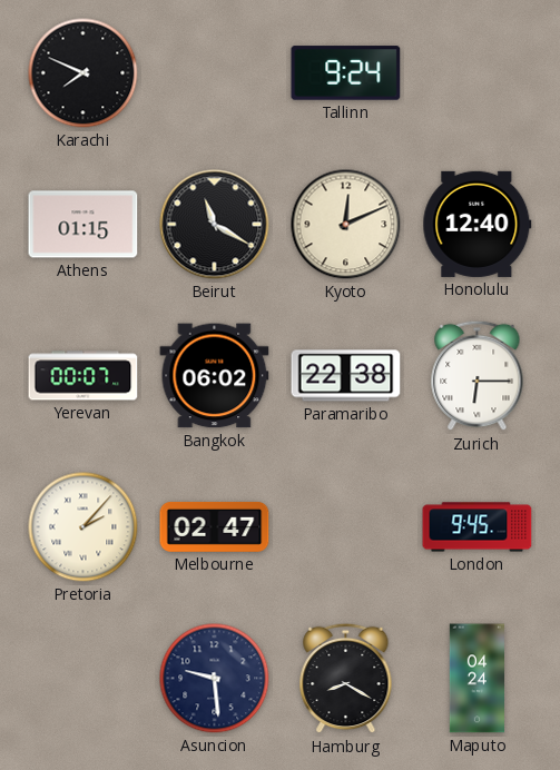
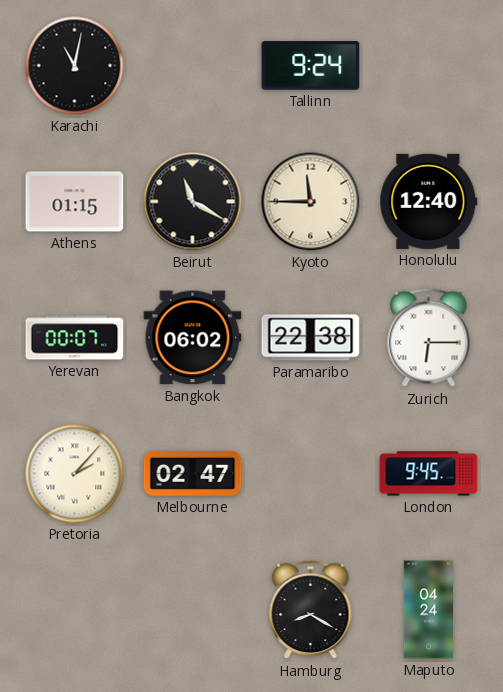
Karachi: 7:49 -> 11:02
Kyoto: 12:11 -> 11:45
Asuncion: 9:29 -> none
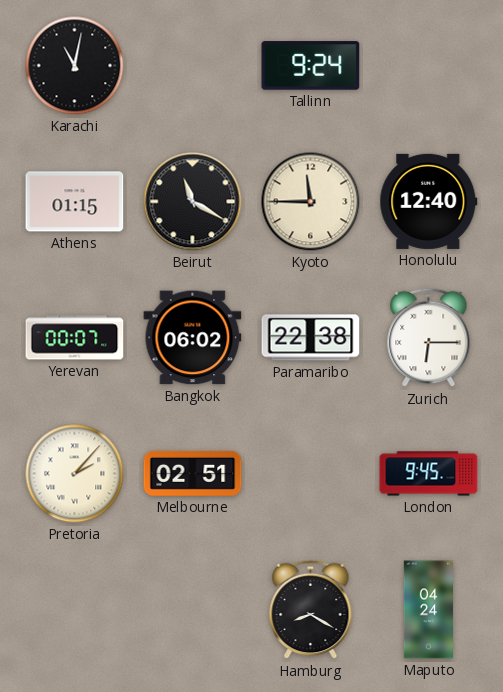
Melbourne: 02:47 -> 02:51
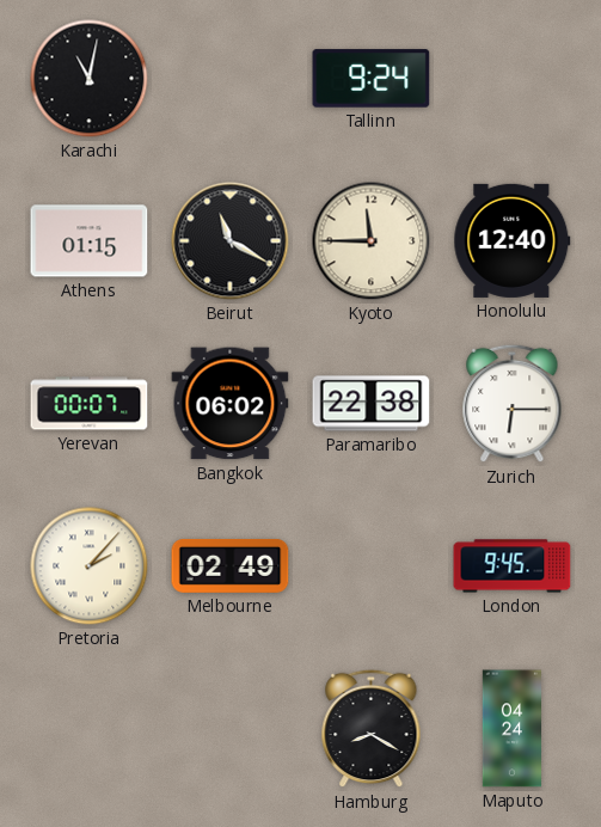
Melbourne: 02:51 -> 02:49
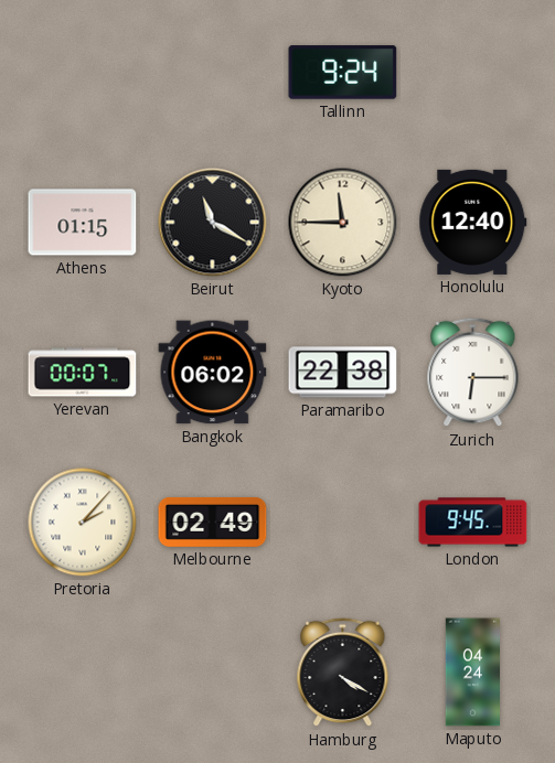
Karachi: 11:02 -> none
Hamburg: 8:20 -> 4:20
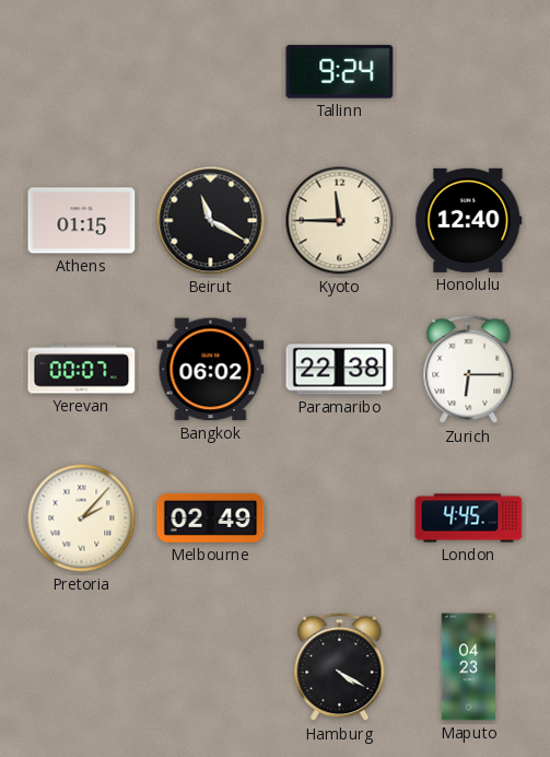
London: 9:45 -> 4:45
Maputo: 04:24 -> 04:23
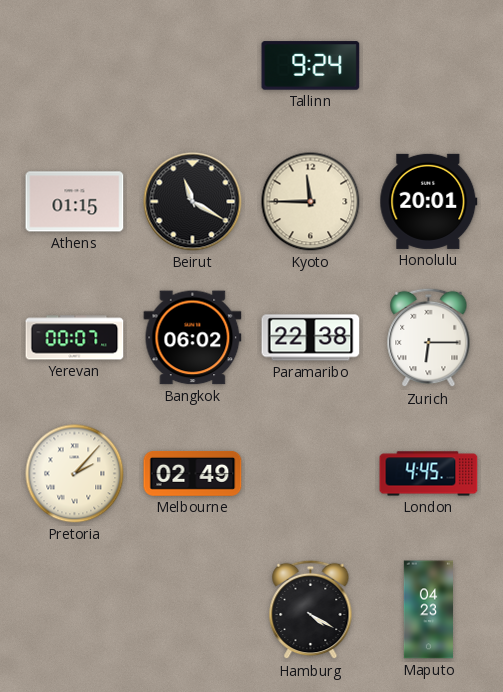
Honolulu: 12:40 -> 20:01
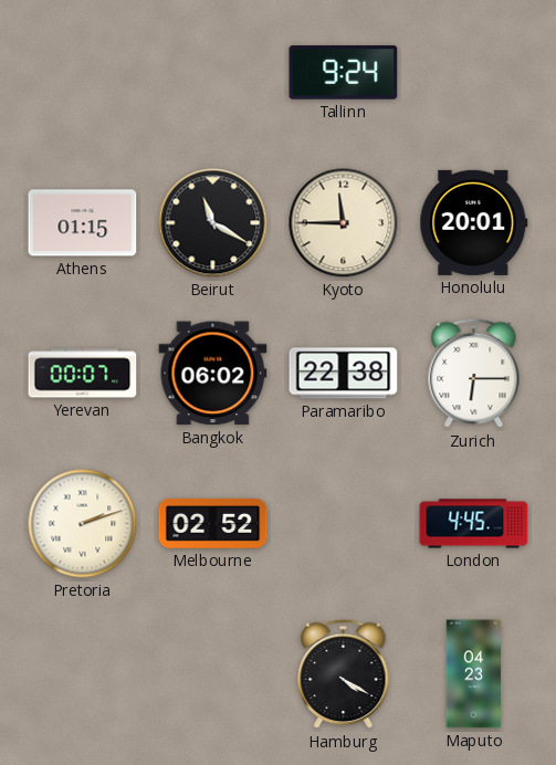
Pretoria: 2:07 -> 2:12
Melbourne: 02:49 -> 02:52
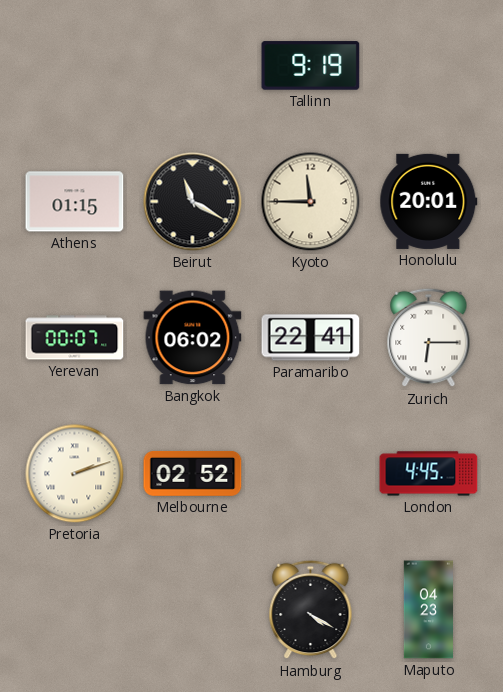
Tallinn: 9:24 -> 9:19
Paramaribo: 22:38 -> 22:41
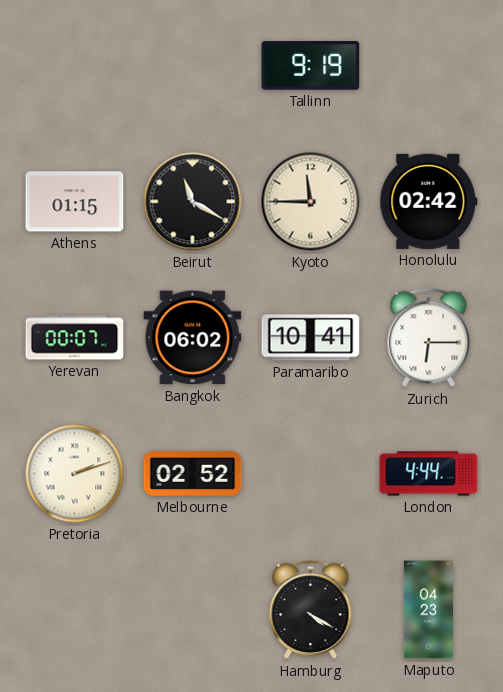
Honolulu: 20:01 -> 02:42
Paramaribo: 22:41 -> 10:41
London: 4:45 -> 4:44
